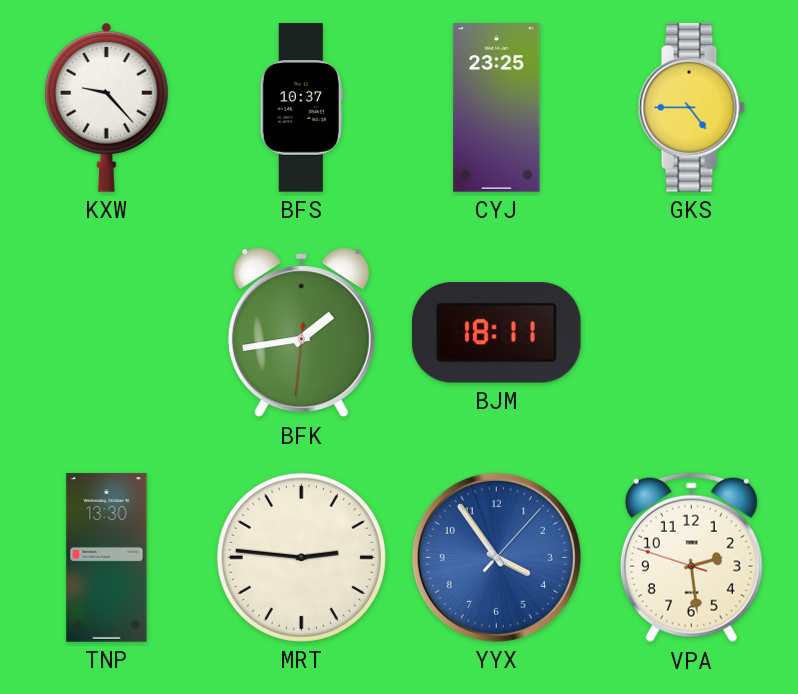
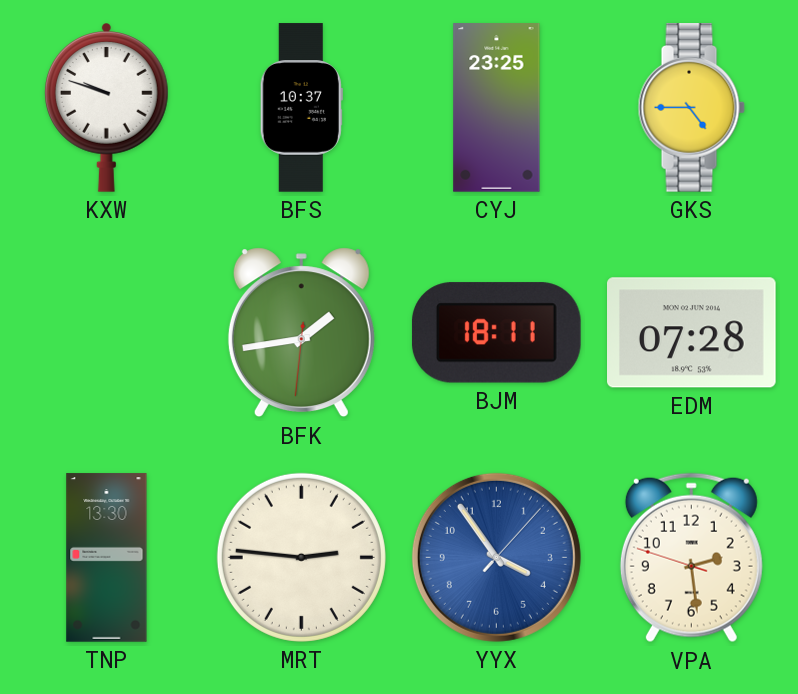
KXW: 9:23 -> 9:48
EDM: none -> 07:28
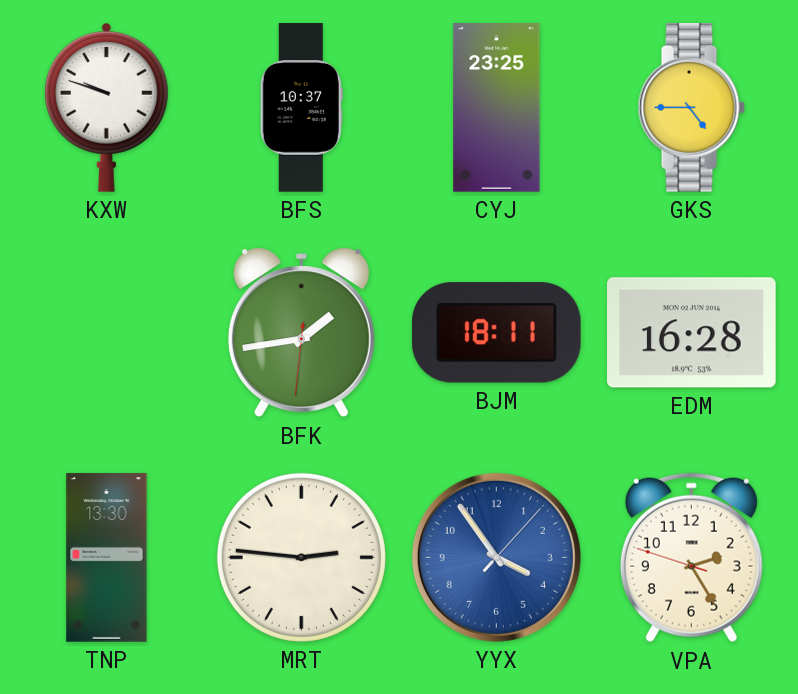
EDM: 07:28 -> 16:28
VPA: 2:28 -> 2:24
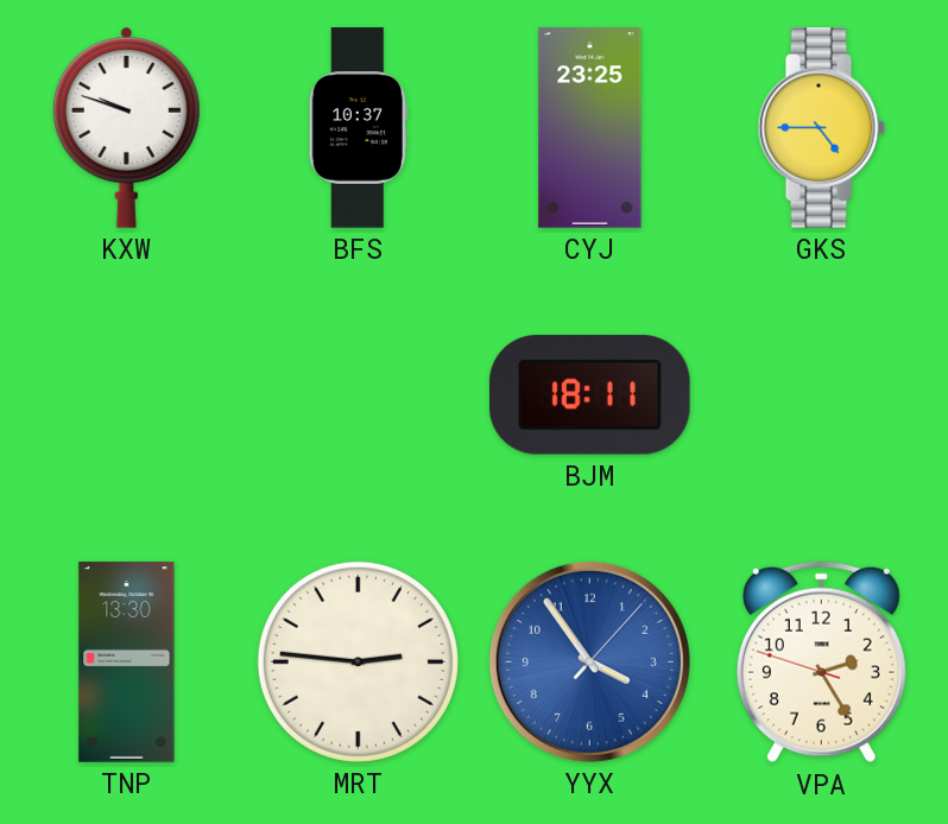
BFK: 1:43 -> none
EDM: 16:28 -> none
